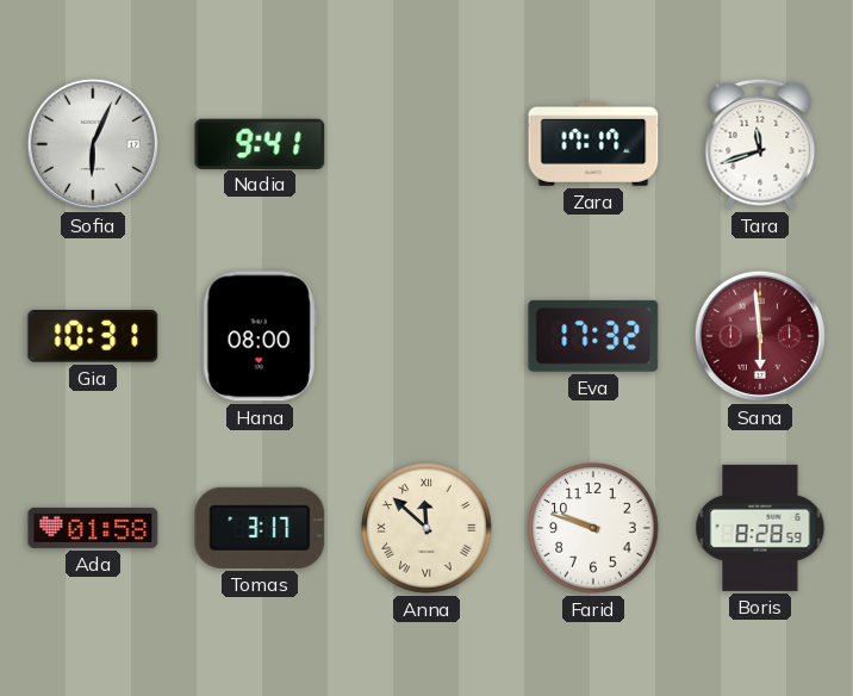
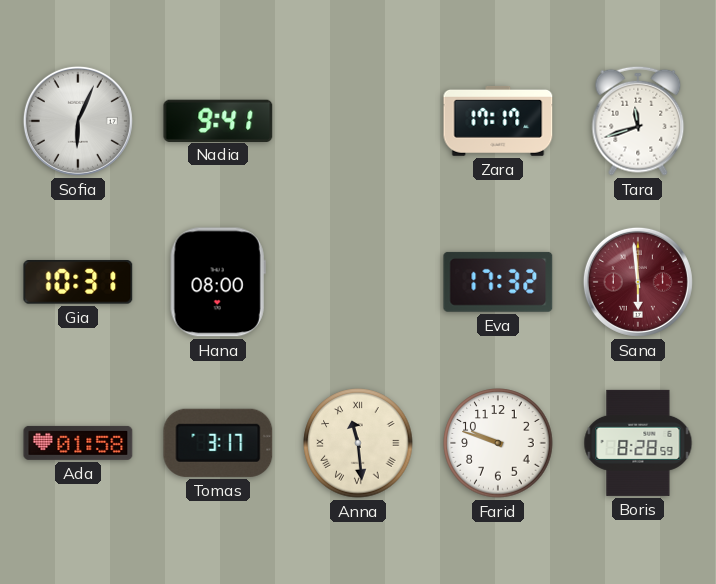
Anna: 11:52 -> 11:29
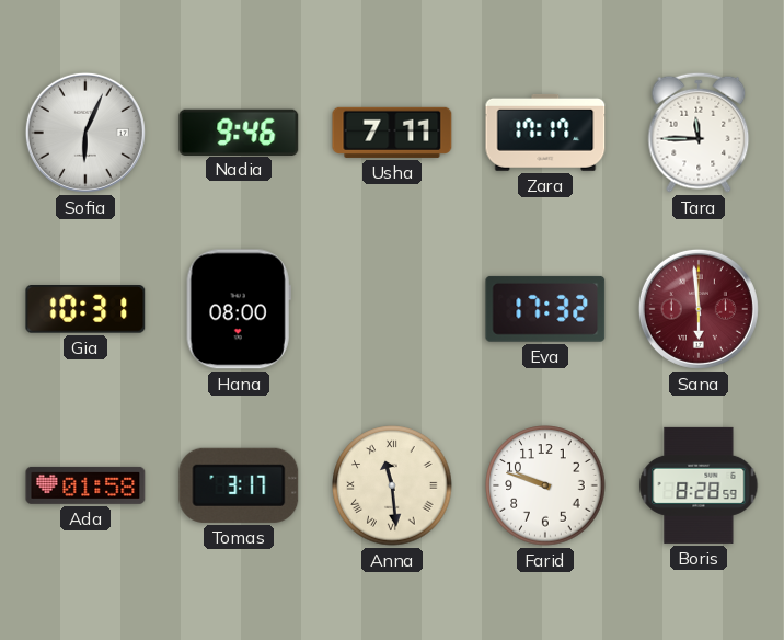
Nadia: 9:41 -> 9:46
Usha: none -> 7:11
Tara: 11:42 -> 11:45
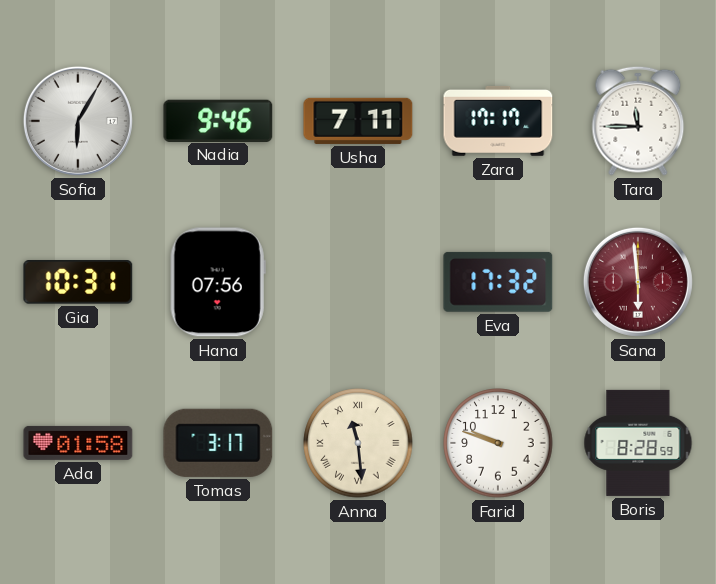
Sofia: 6:04 -> 6:05
Hana: 08:00 -> 07:56
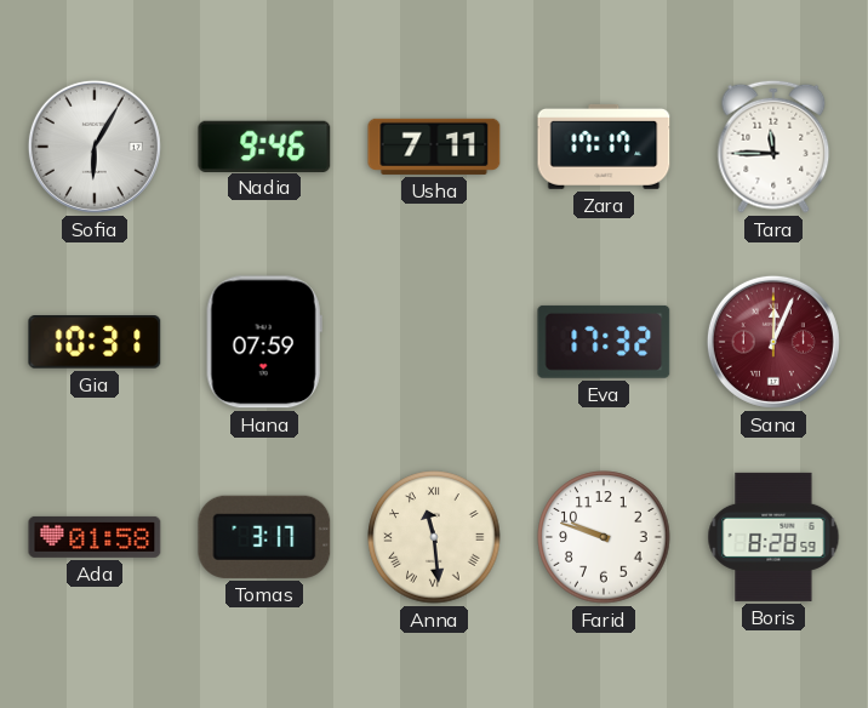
Hana: 07:56 -> 07:59
Sana: 5:59 -> 12:04
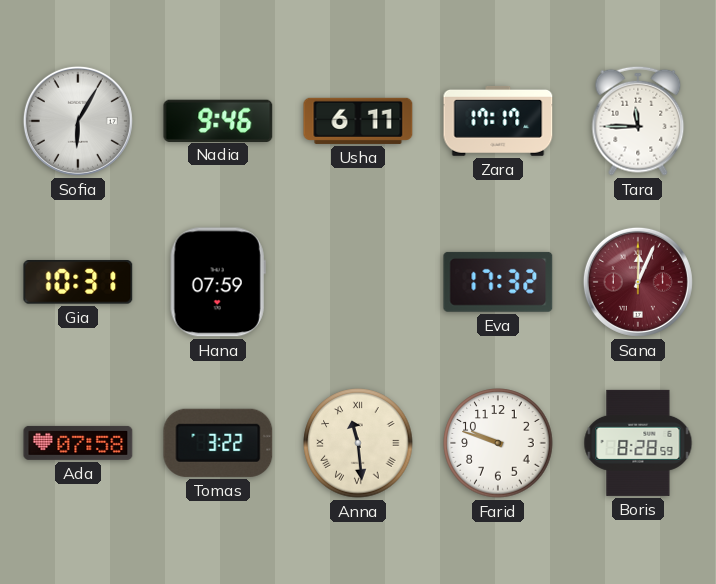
Usha: 7:11 -> 6:11
Ada: 01:58 -> 07:58
Tomas: 3:17 -> 3:22
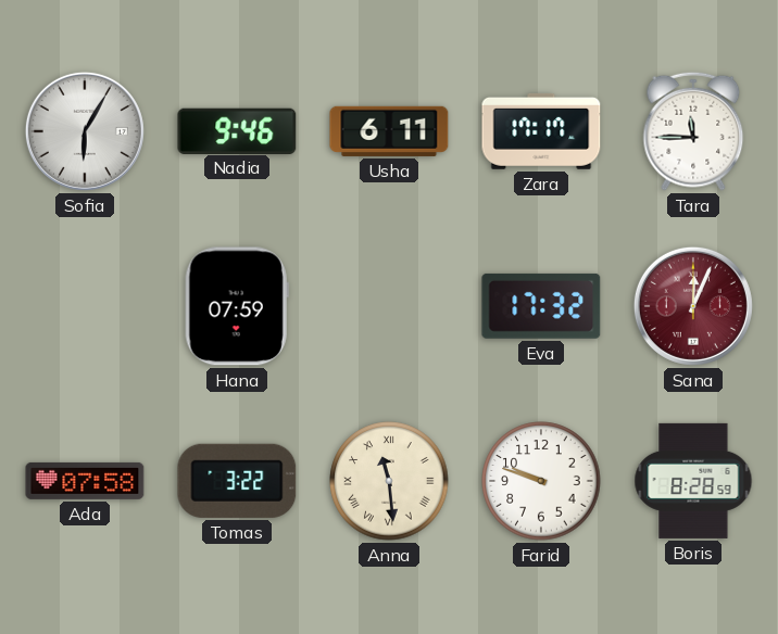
Gia: 10:31 -> none
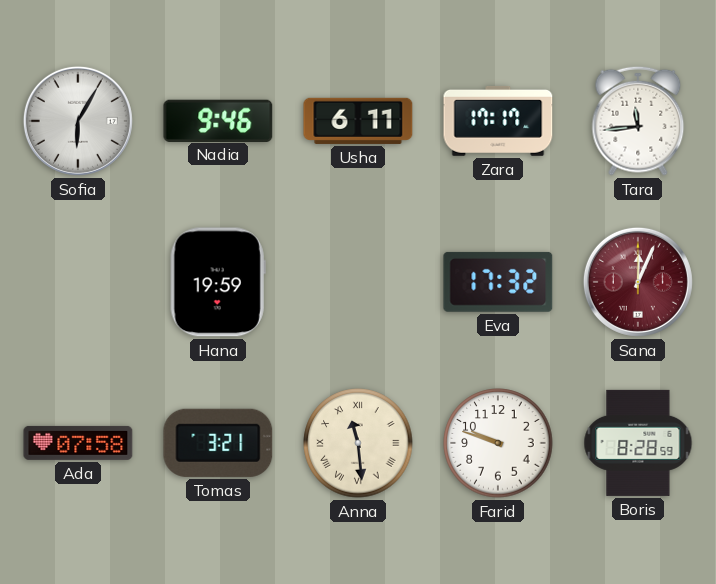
Tara: 11:45 -> 11:44
Hana: 07:59 -> 19:59
Tomas: 3:22 -> 3:21
